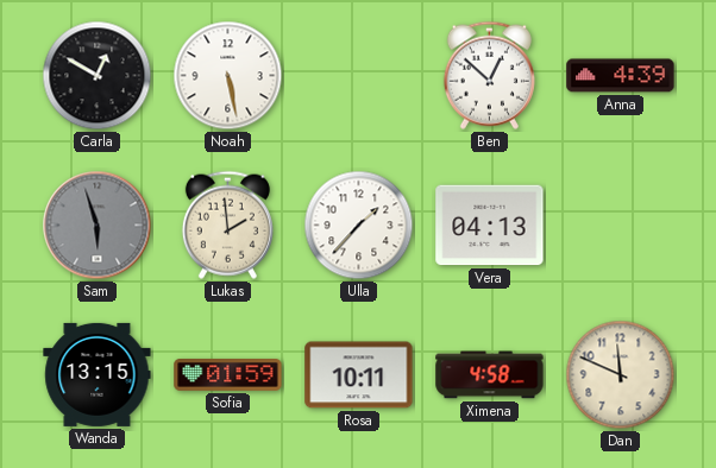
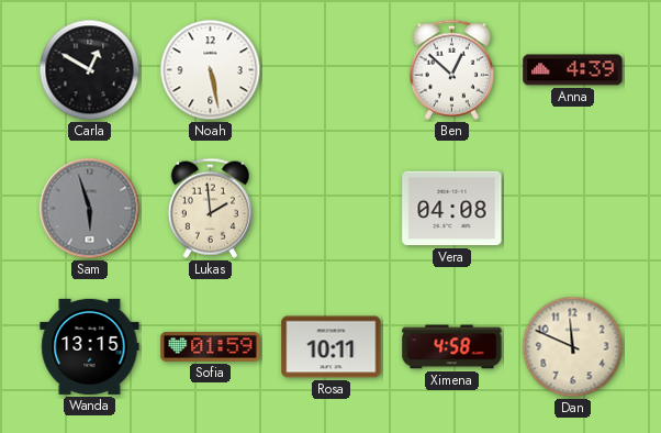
Ulla: 1:37 -> none
Vera: 04:13 -> 04:08
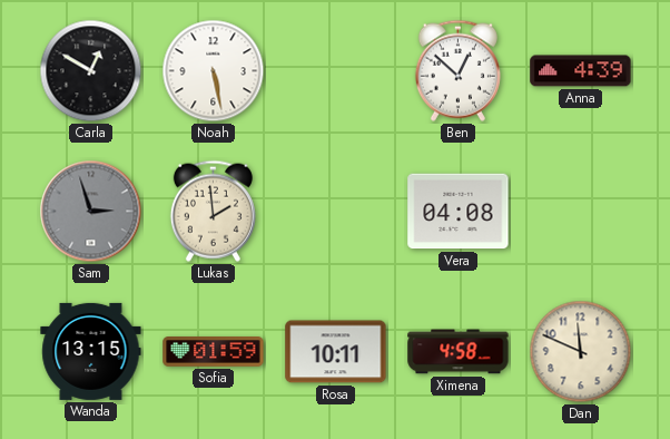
Sam: 5:57 -> 2:57
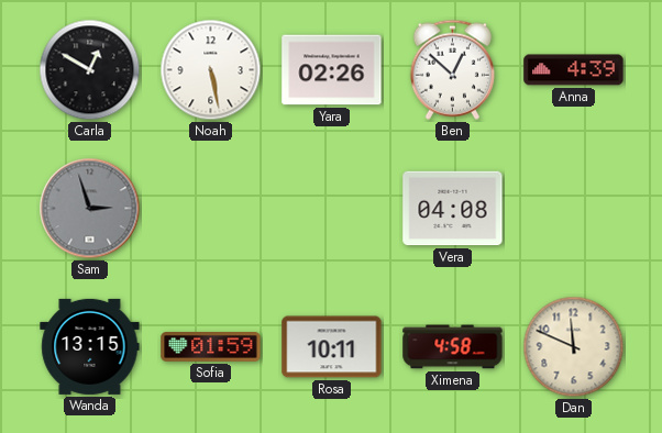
Yara: none -> 02:26
Lukas: 1:59 -> none
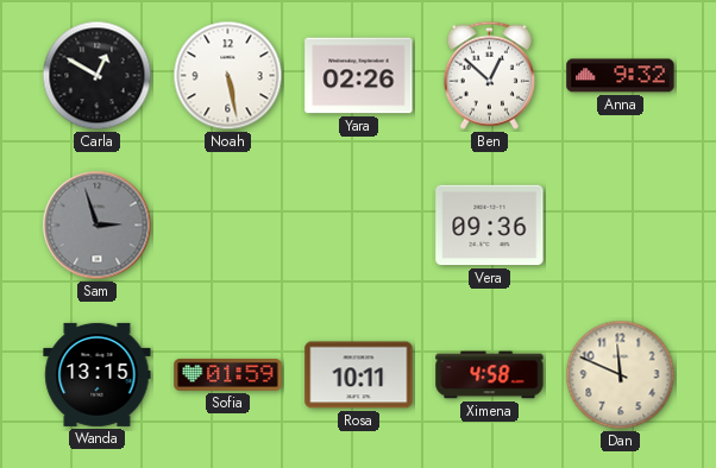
Anna: 4:39 -> 9:32
Vera: 04:08 -> 09:36
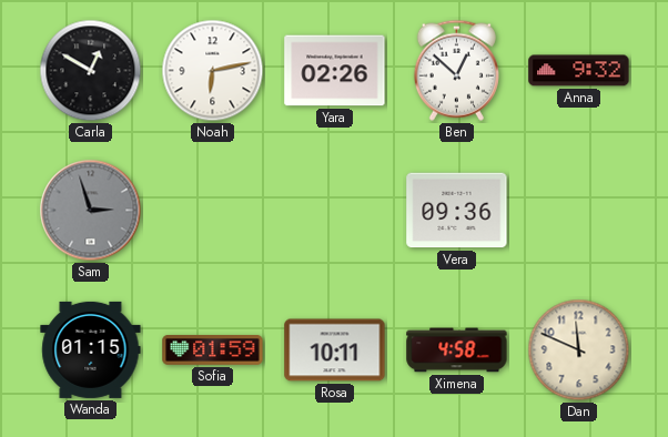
Noah: 5:28 -> 6:13
Wanda: 13:15 -> 01:15
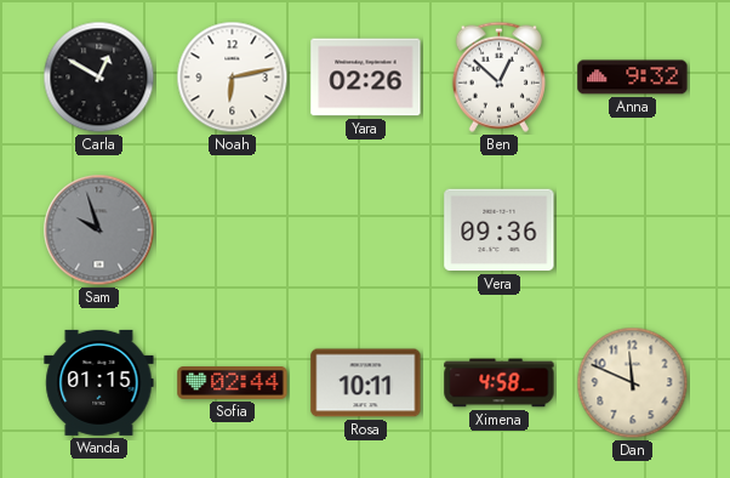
Sam: 2:57 -> 9:57
Sofia: 01:59 -> 02:44
